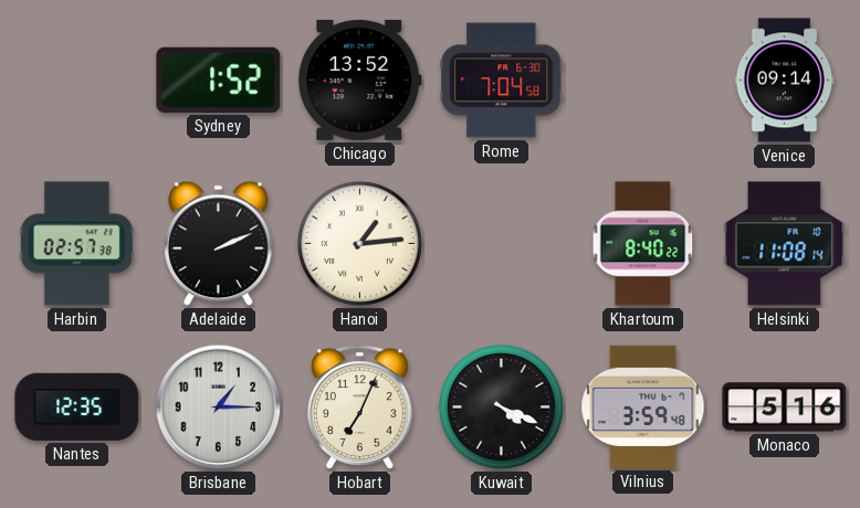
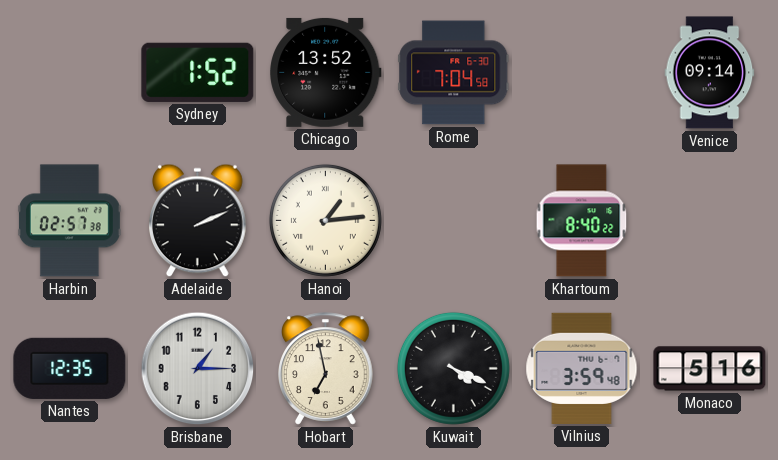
Helsinki: 11:08 -> none
Hobart: 7:04 -> 6:58
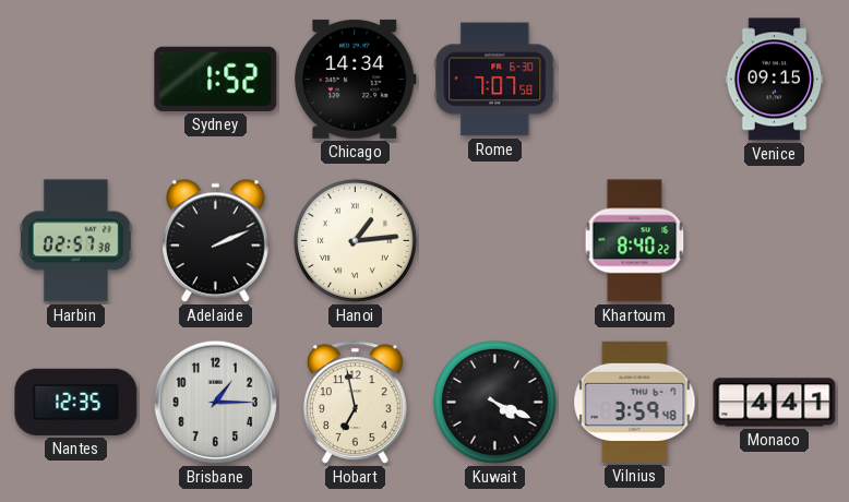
Chicago: 13:52 -> 14:34
Rome: 7:04 -> 7:07
Venice: 09:14 -> 09:15
Monaco: 5:16 -> 4:41
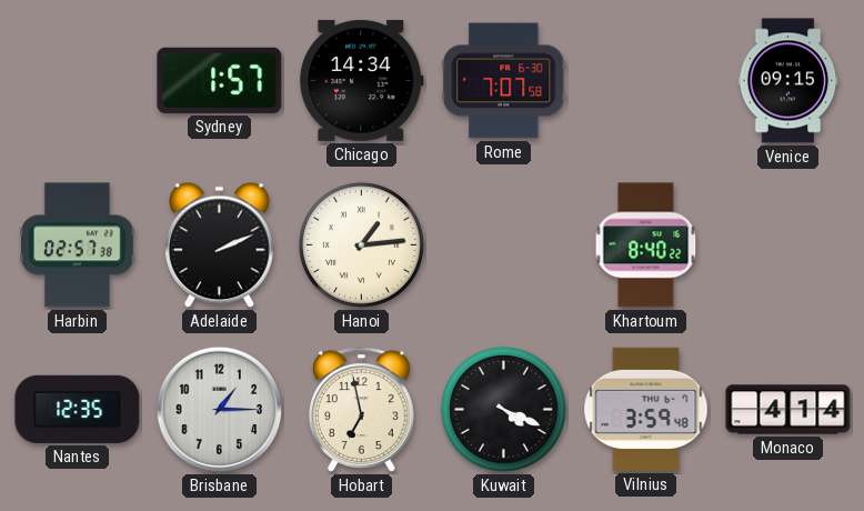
Sydney: 1:52 -> 1:57
Monaco: 4:41 -> 4:14
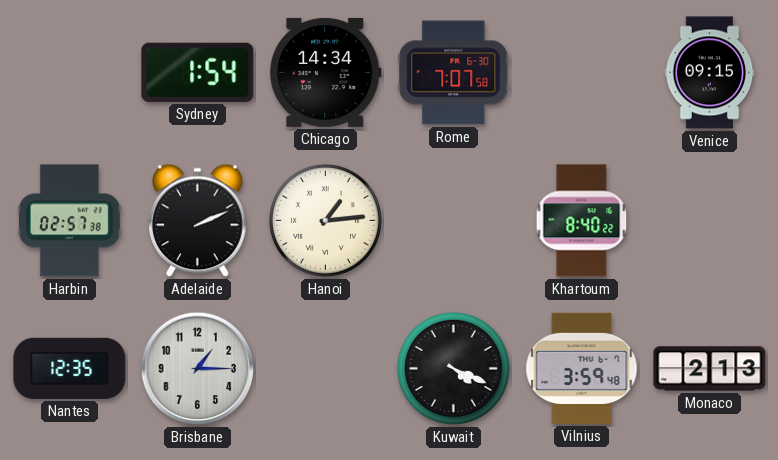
Sydney: 1:57 -> 1:54
Hobart: 6:58 -> none
Monaco: 4:14 -> 2:13
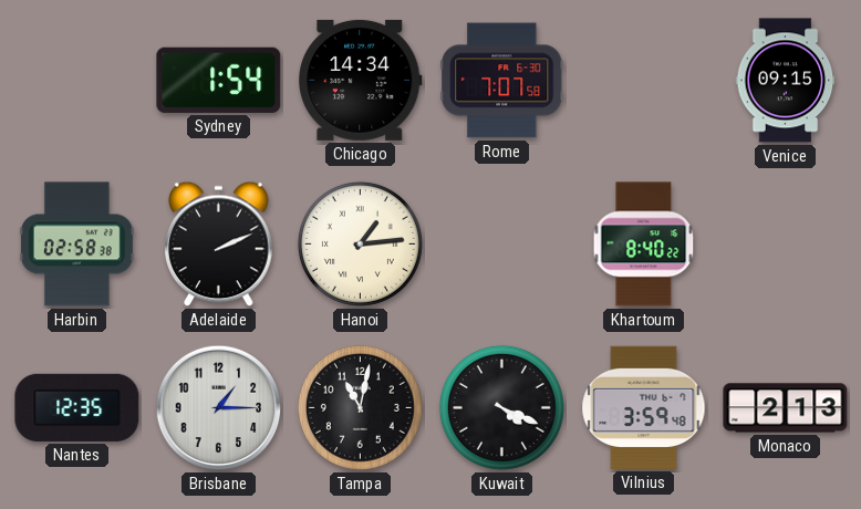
Harbin: 02:57 -> 02:58
Tampa: none -> 11:02
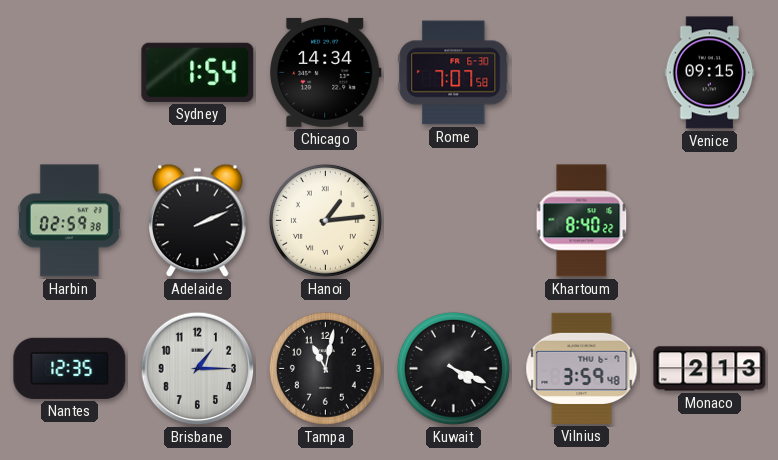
Harbin: 02:58 -> 02:59
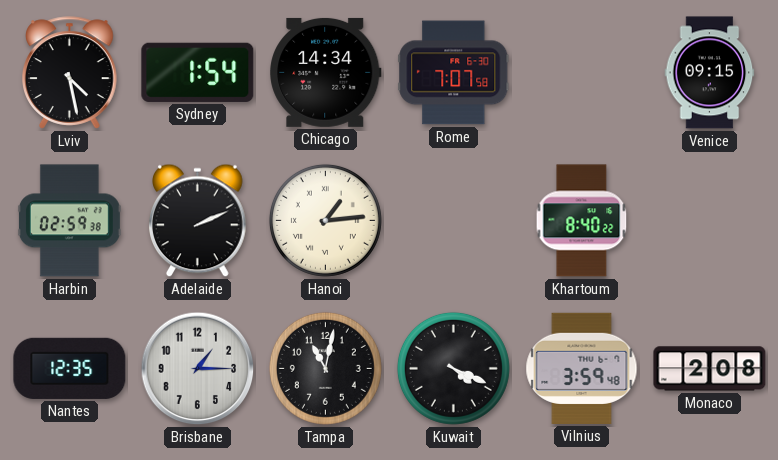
Lviv: none -> 4:28
Monaco: 2:13 -> 2:08
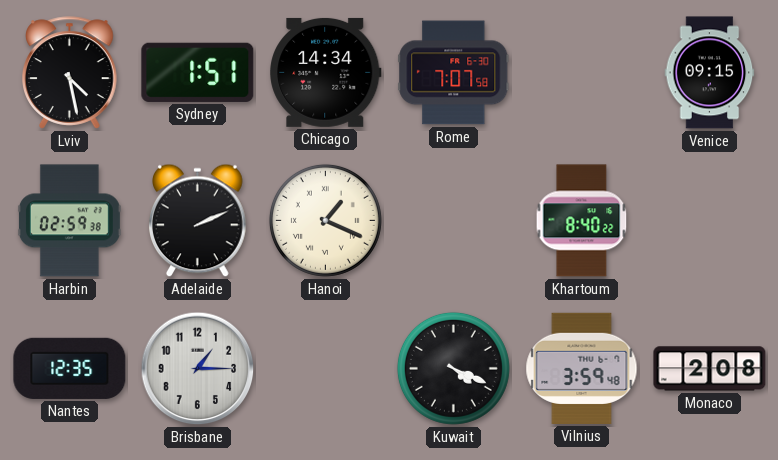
Sydney: 1:54 -> 1:51
Hanoi: 1:14 -> 1:19
Tampa: 11:02 -> none
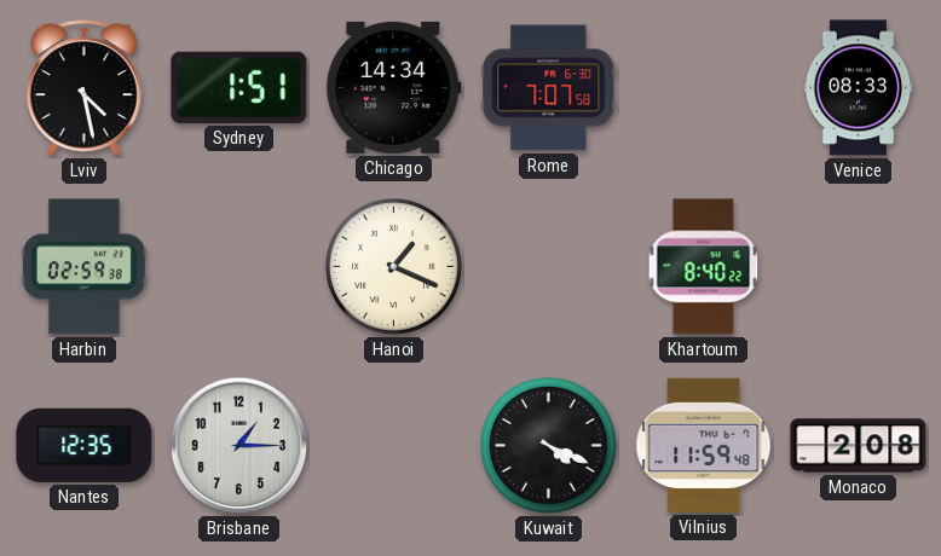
Venice: 09:15 -> 08:33
Adelaide: 2:11 -> none
Vilnius: 3:59 -> 11:59
